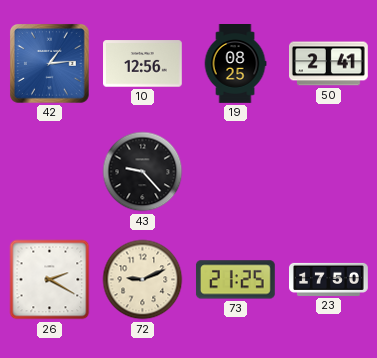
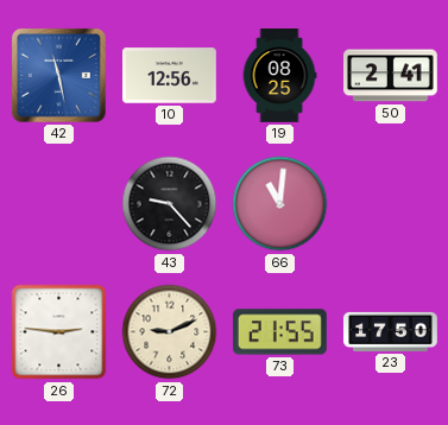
42: 1:14 -> 11:28
66: none -> 11:01
26: 2:20 -> 2:46
73: 21:25 -> 21:55
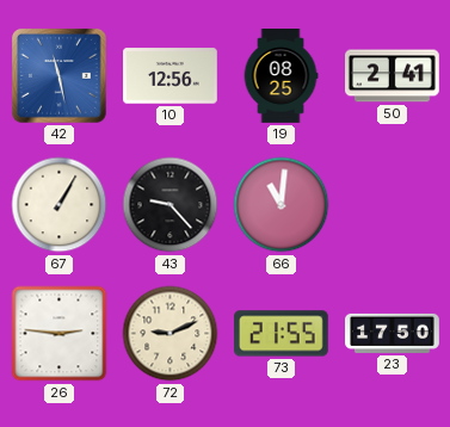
67: none -> 1:05
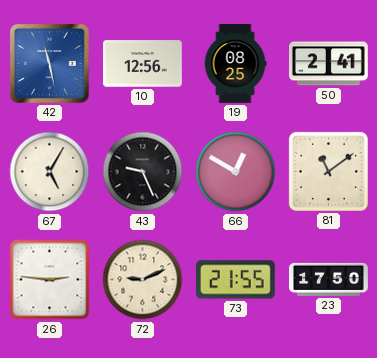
67: 1:05 -> 5:05
43: 9:23 -> 9:26
66: 11:01 -> 12:50
81: none -> 11:09
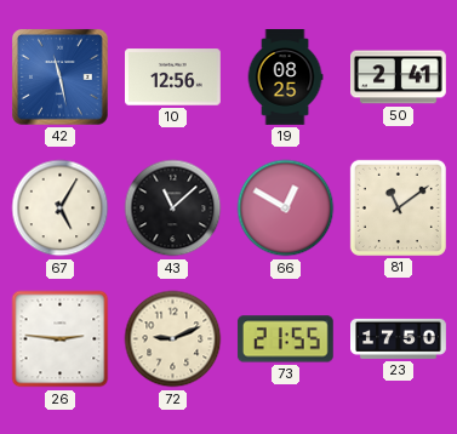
43: 9:26 -> 11:08
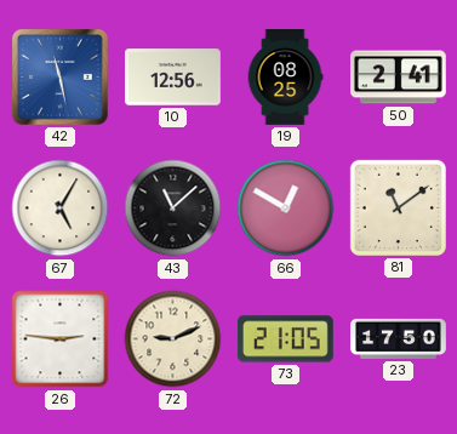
73: 21:55 -> 21:05
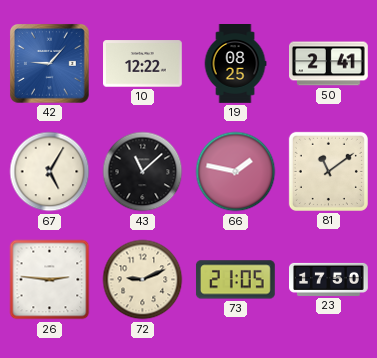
42: 11:28 -> 9:07
10: 12:56 -> 12:22
66: 12:50 -> 1:47
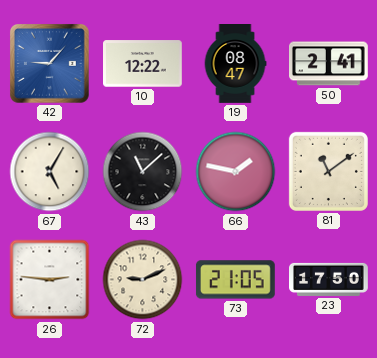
19: 08:25 -> 08:47
